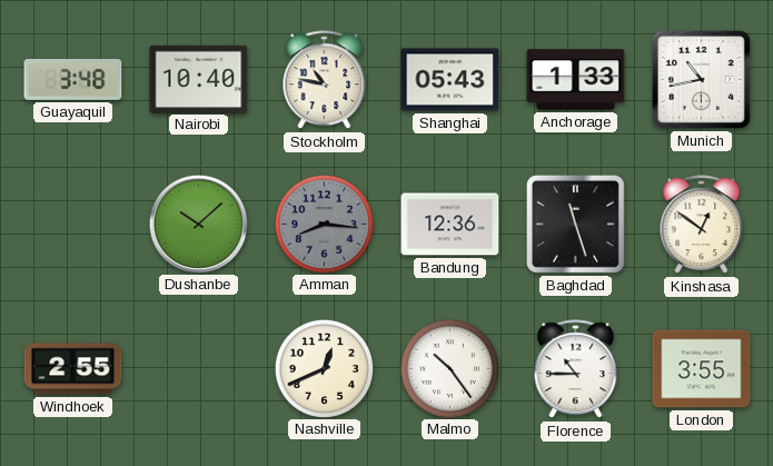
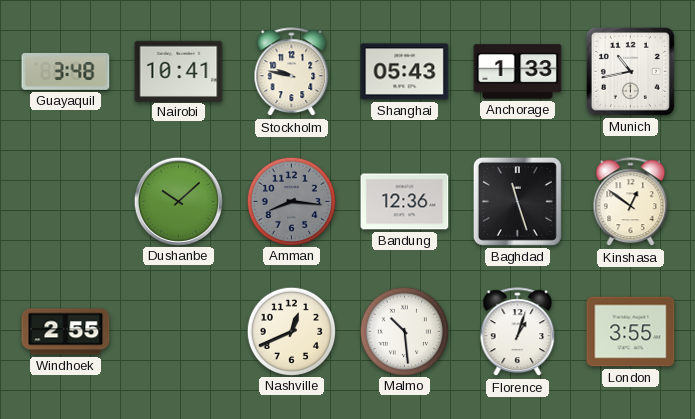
Nairobi: 10:40 -> 10:41
Stockholm: 10:47 -> 9:47
Malmo: 10:24 -> 10:29
Florence: 10:45 -> 1:03
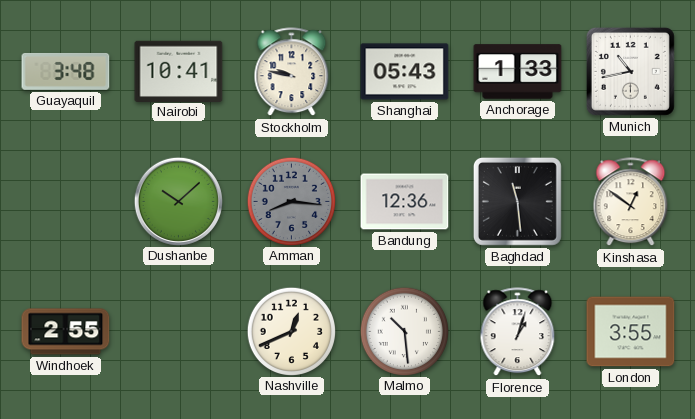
Baghdad: 11:27 -> 11:29
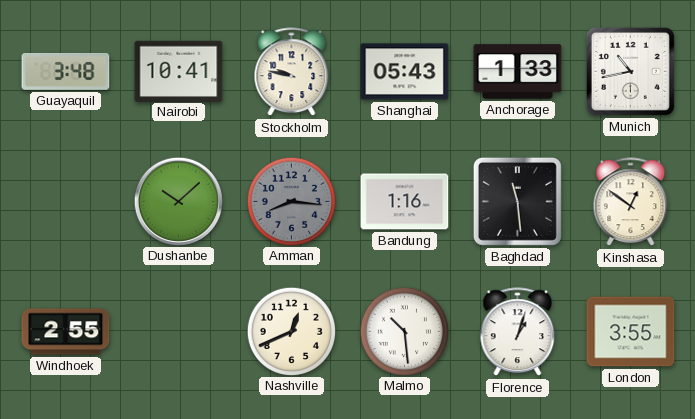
Bandung: 12:36 -> 1:16
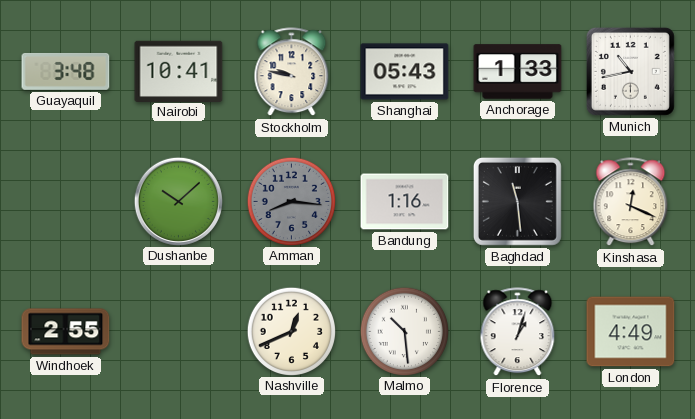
Kinshasa: 12:51 -> 12:19
London: 3:55 -> 4:49
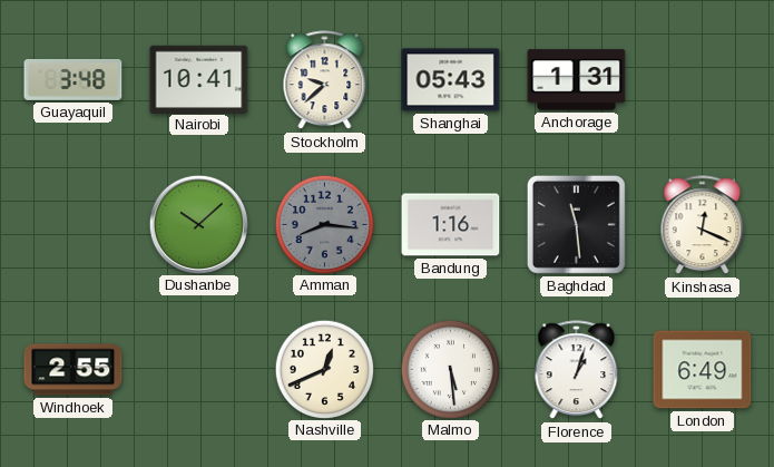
Stockholm: 9:47 -> 9:38
Anchorage: 1:33 -> 1:31
Munich: 10:43 -> none
Malmo: 10:29 -> 5:29
London: 4:49 -> 6:49
